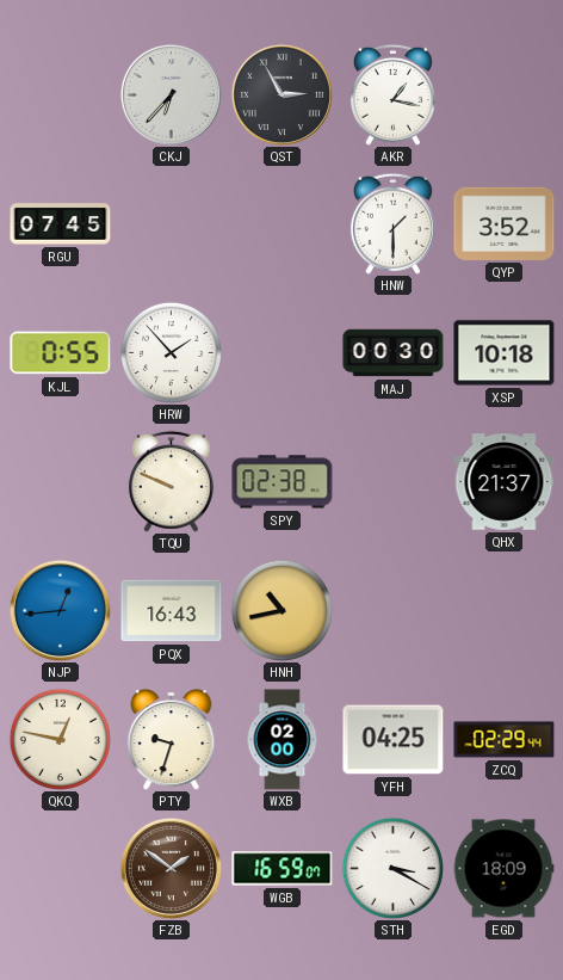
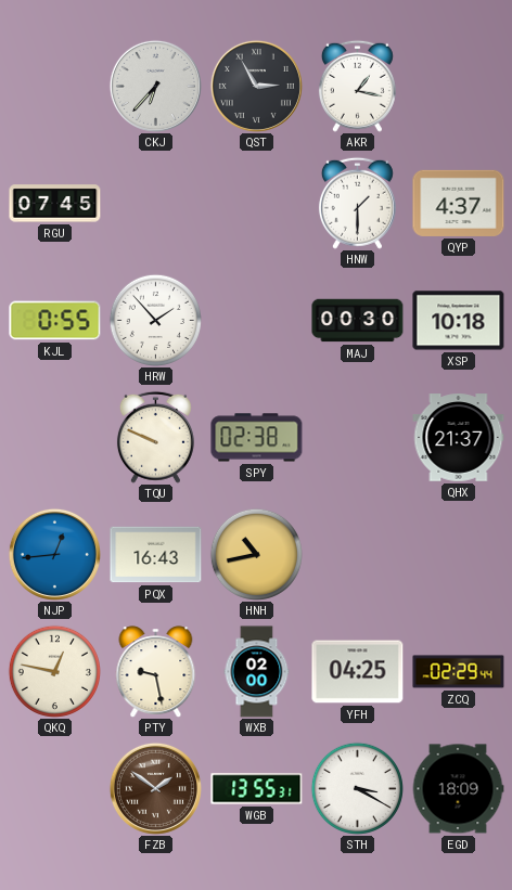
QYP: 3:52 -> 4:37
PTY: 9:33 -> 9:28
WGB: 16:59 -> 13:55
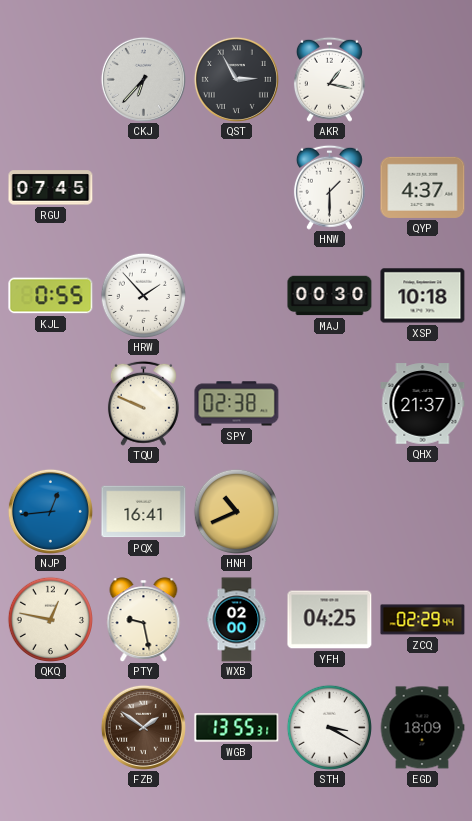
PQX: 16:43 -> 16:41
HNH: 10:43 -> 10:41
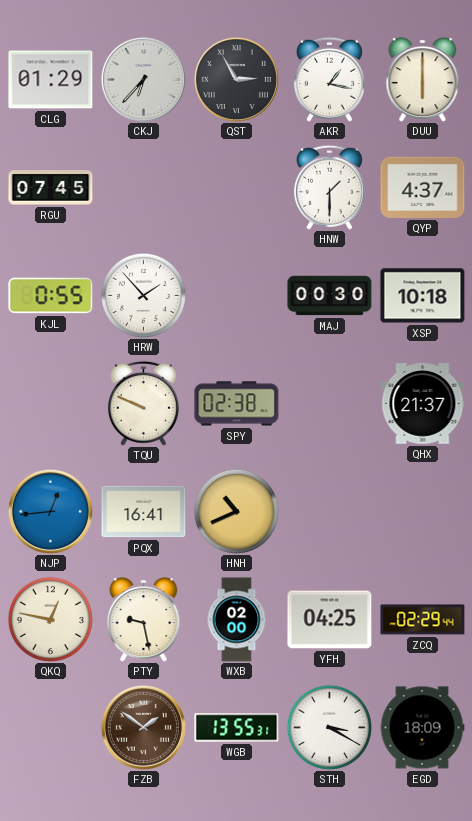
CLG: none -> 01:29
DUU: none -> 6:00
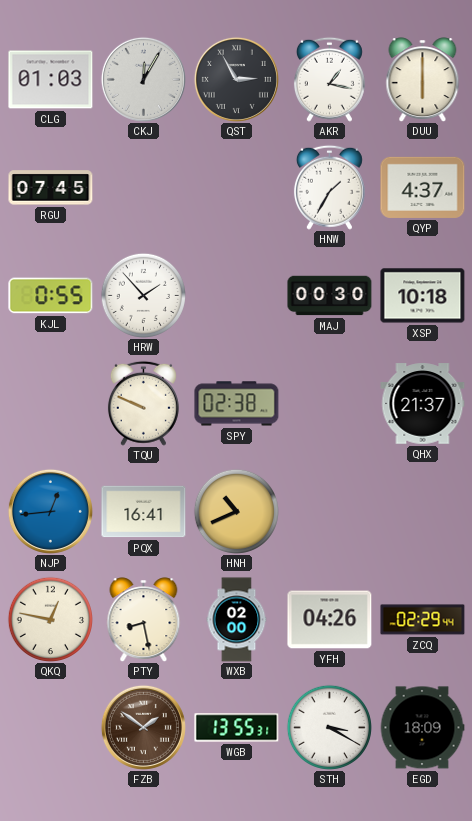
CLG: 01:29 -> 01:03
CKJ: 6:37 -> 12:05
HNW: 1:30 -> 1:35
PTY: 9:28 -> 8:28
YFH: 04:25 -> 04:26
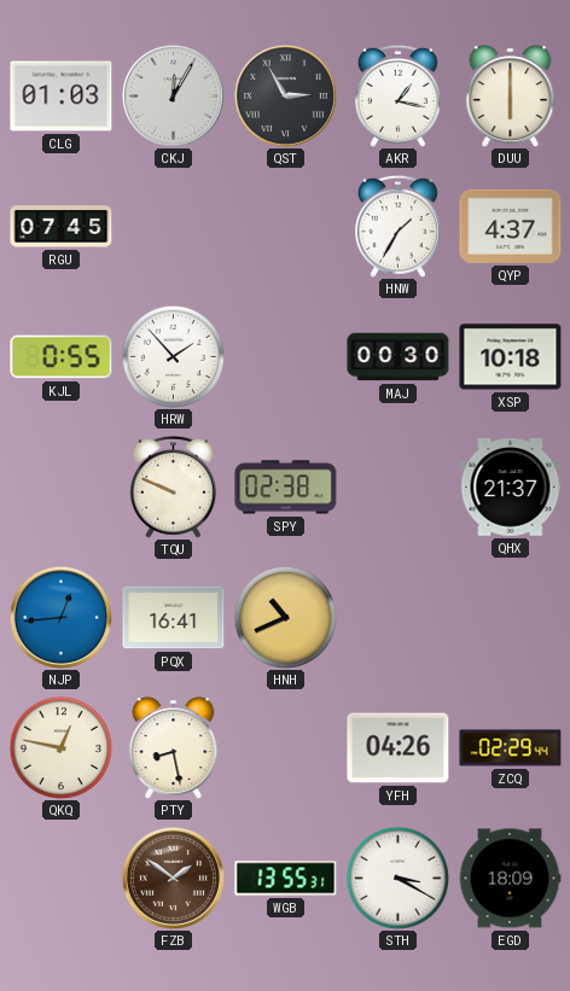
WXB: 02:00 -> none
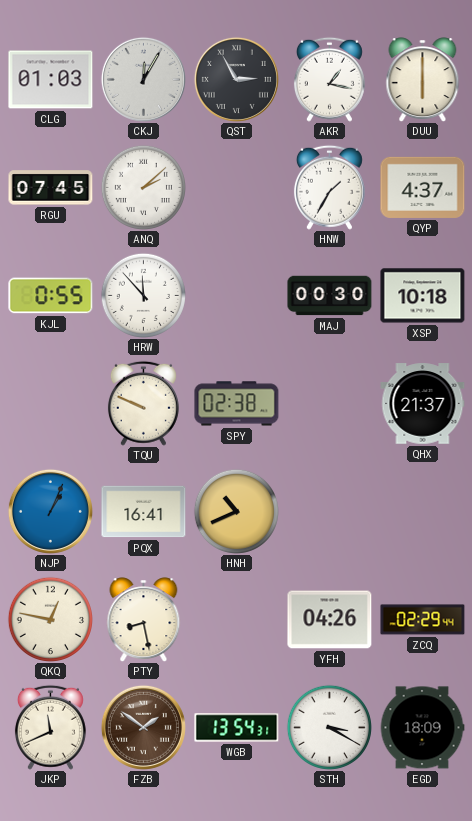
ANQ: none -> 2:08
HRW: 1:53 -> 11:53
NJP: 12:44 -> 1:04
JKP: none -> 11:41
WGB: 13:55 -> 13:54
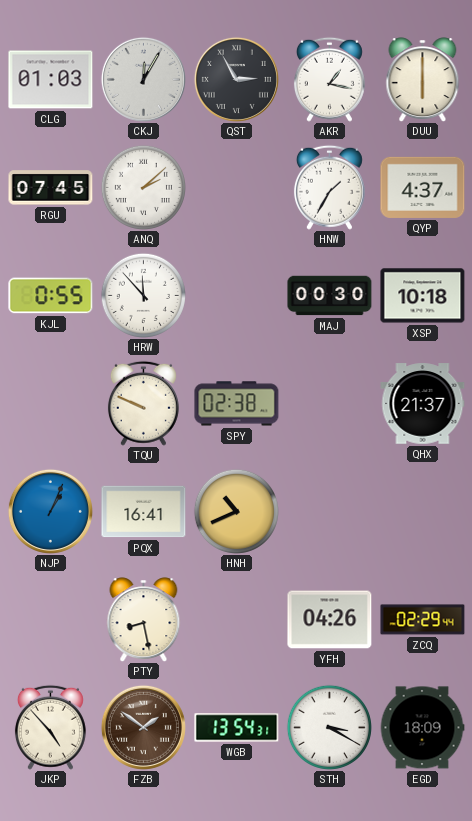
QKQ: 12:47 -> none
JKP: 11:41 -> 4:53
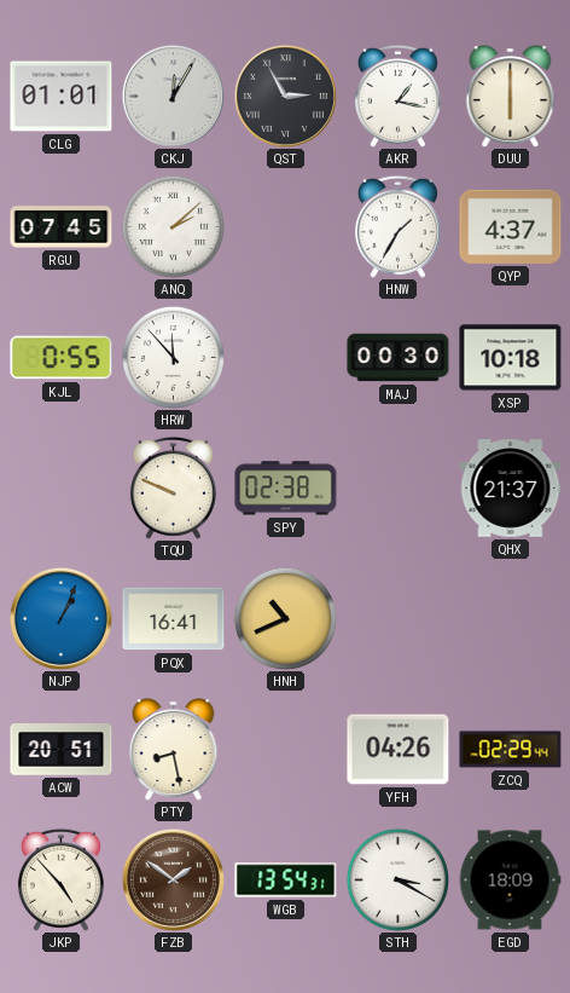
CLG: 01:03 -> 01:01
ACW: none -> 20:51
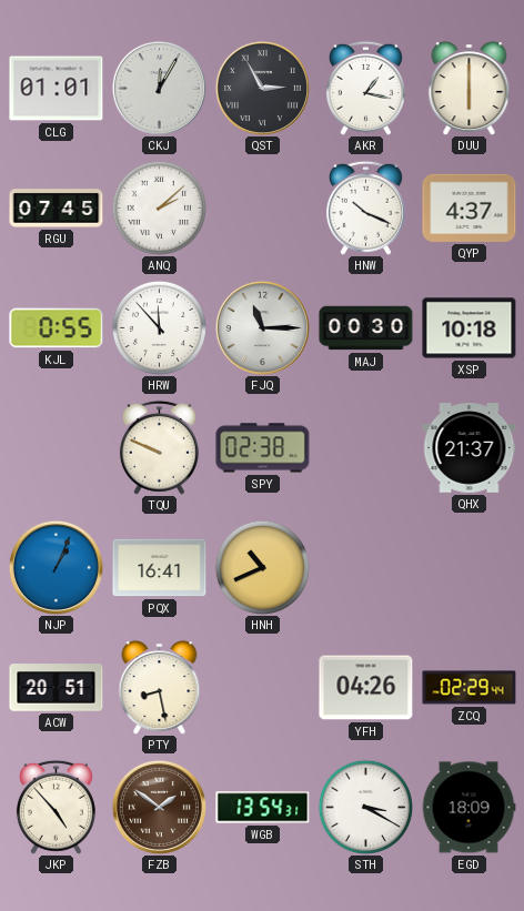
HNW: 1:35 -> 10:19
FJQ: none -> 11:15
